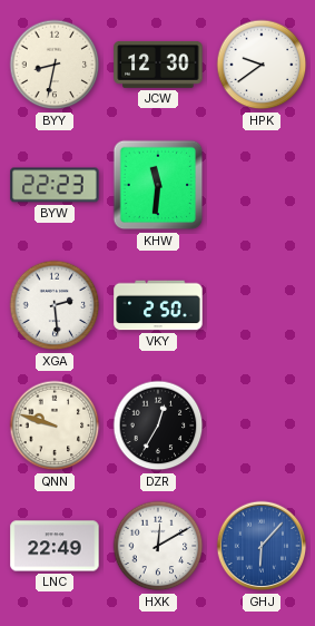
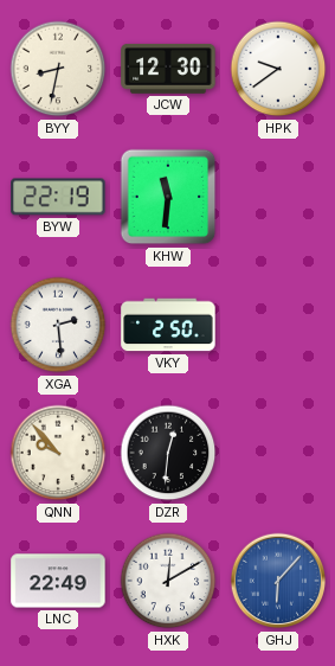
BYW: 22:23 -> 22:19
QNN: 9:48 -> 9:53
DZR: 12:35 -> 12:31
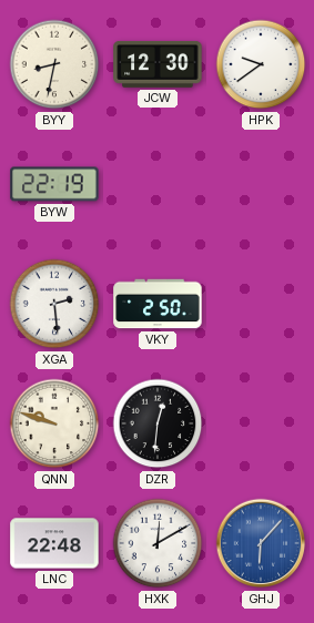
KHW: 11:31 -> none
QNN: 9:53 -> 9:48
LNC: 22:49 -> 22:48
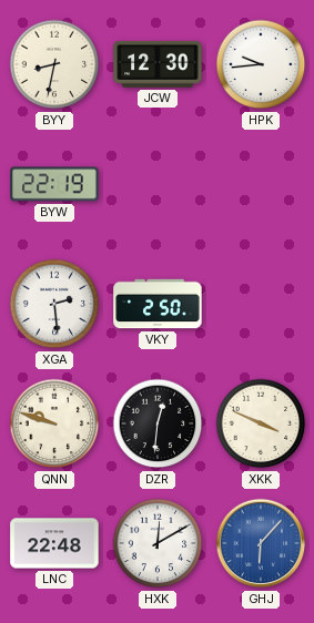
HPK: 9:39 -> 9:44
XKK: none -> 3:49
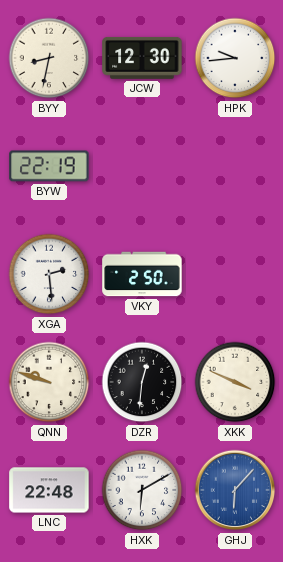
HXK: 12:10 -> 6:10
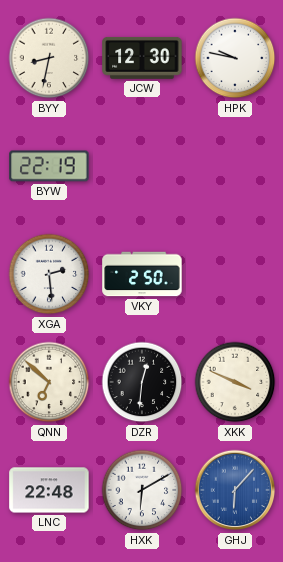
HPK: 9:44 -> 9:47
QNN: 9:48 -> 6:52
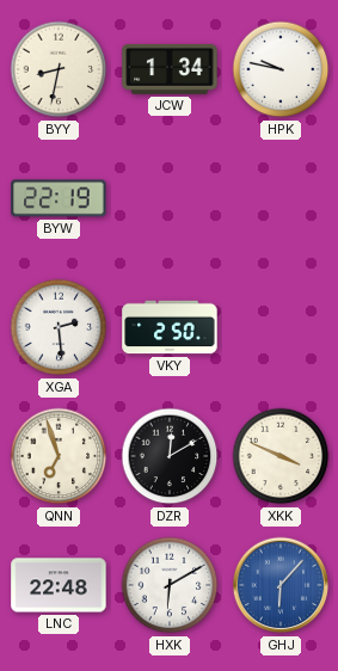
JCW: 12:30 -> 1:34
QNN: 6:52 -> 6:57
DZR: 12:31 -> 12:10
